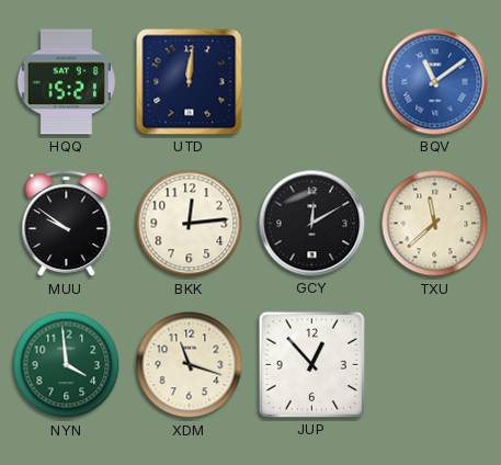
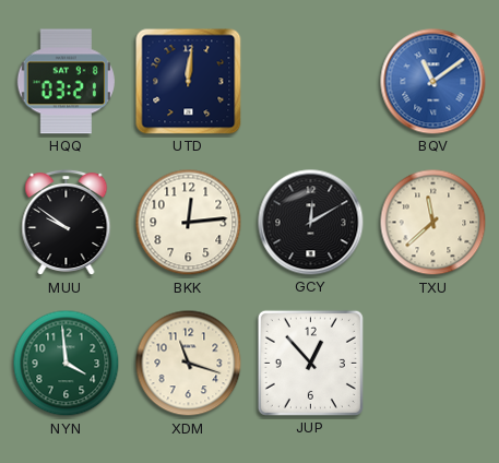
HQQ: 15:21 -> 03:21
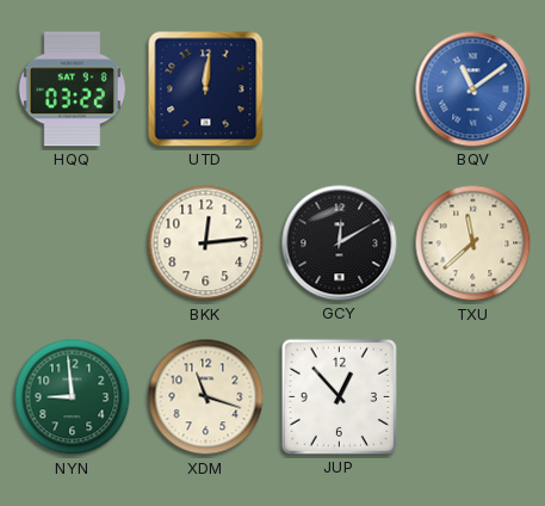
HQQ: 03:21 -> 03:22
MUU: 9:51 -> none
NYN: 3:59 -> 8:59
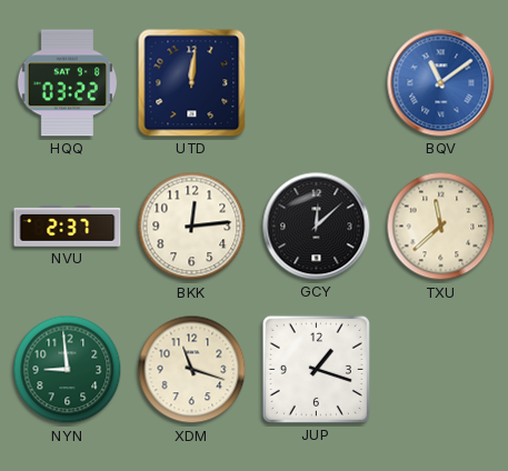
NVU: none -> 2:37
GCY: 12:10 -> 12:08
JUP: 12:53 -> 1:18
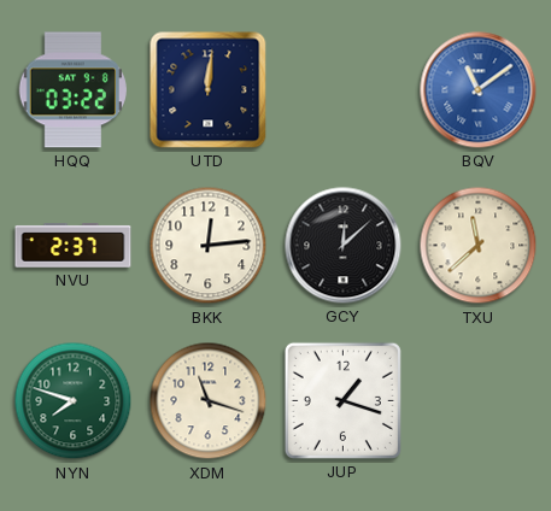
NYN: 8:59 -> 7:48
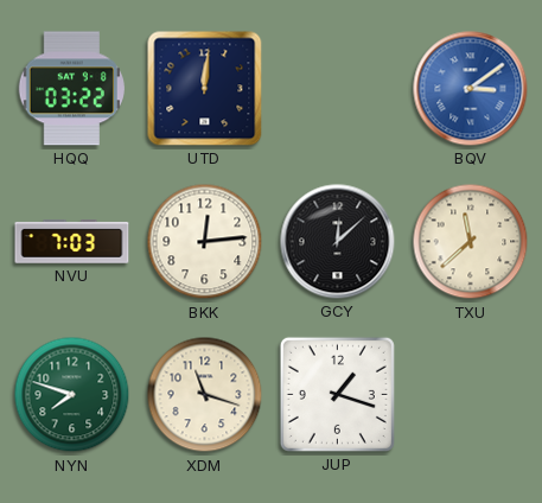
BQV: 11:09 -> 3:09
NVU: 2:37 -> 7:03
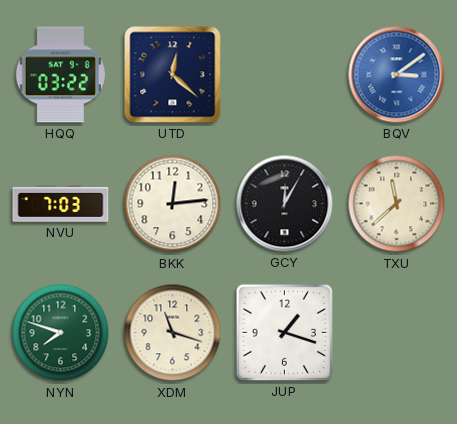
UTD: 12:01 -> 12:22
GCY: 12:08 -> 12:05
